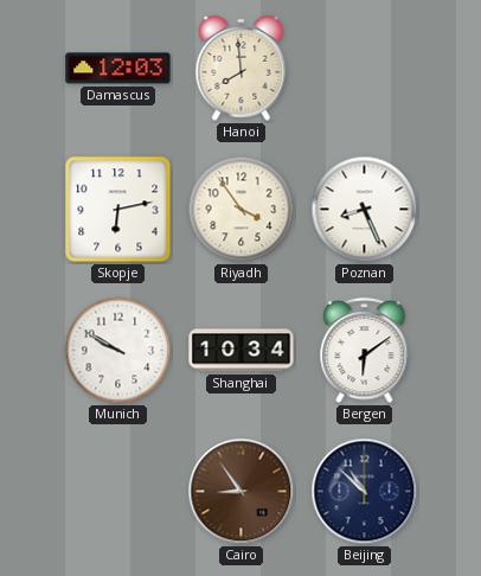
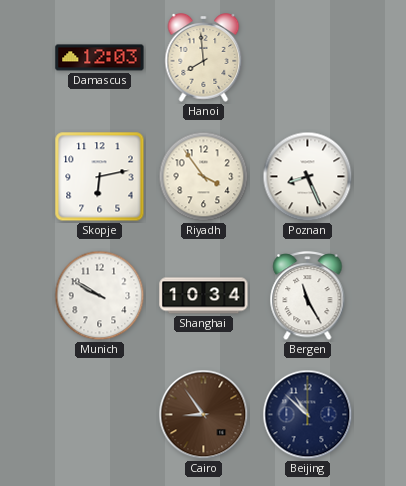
Bergen: 6:09 -> 11:25
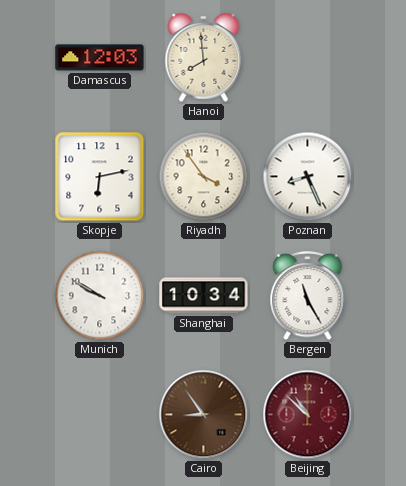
Beijing dial: navy -> burgundy
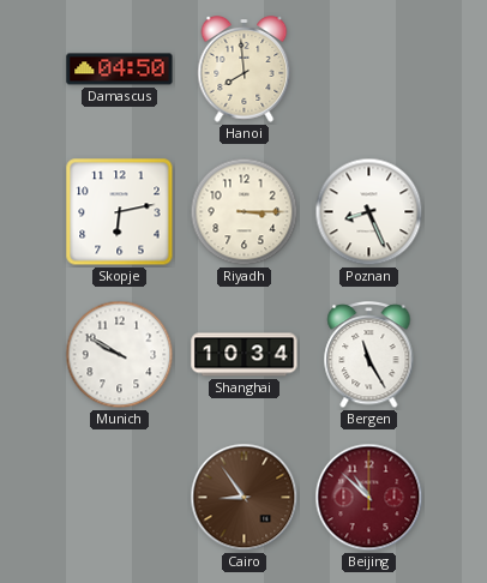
Damascus: 12:03 -> 04:50
Riyadh: 3:54 -> 3:15
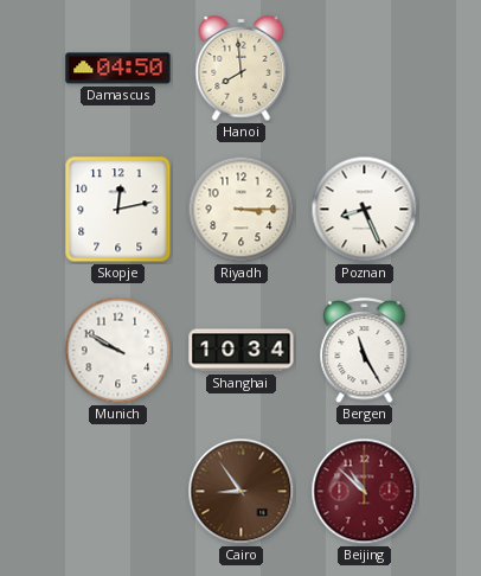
Skopje: 6:13 -> 12:13
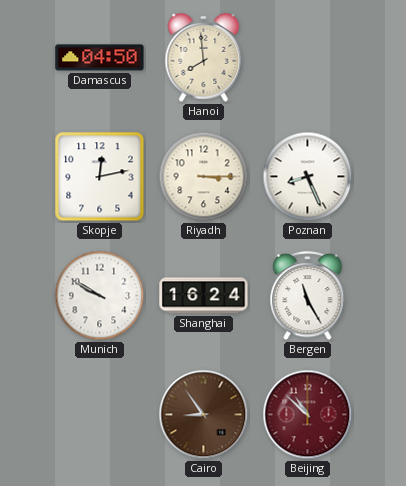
Shanghai: 10:34 -> 16:24
